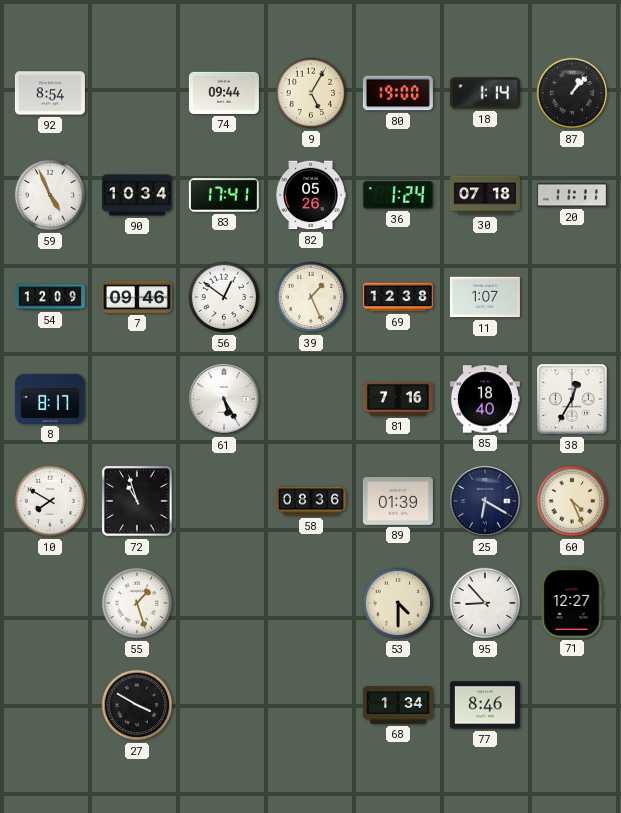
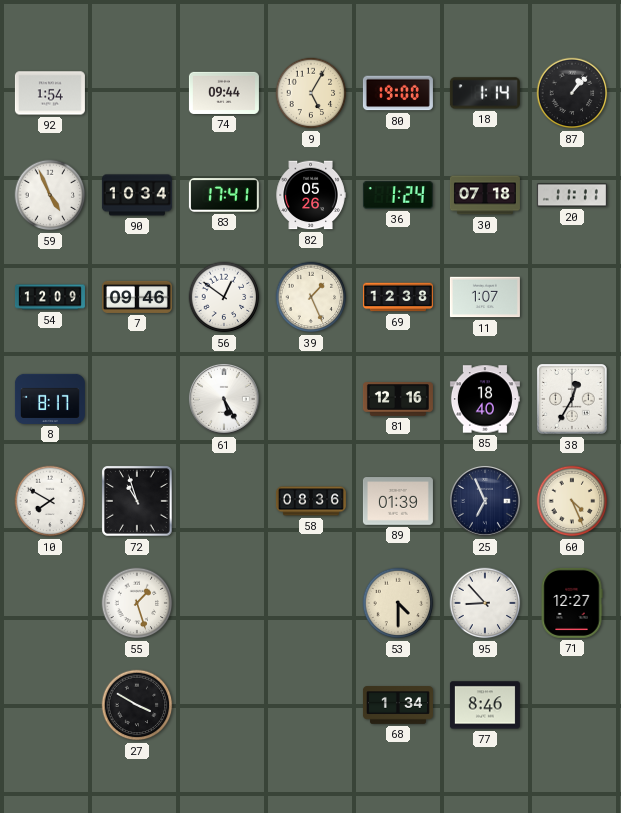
92: 8:54 -> 1:54
81: 7:16 -> 12:16
25: 6:20 -> 6:56
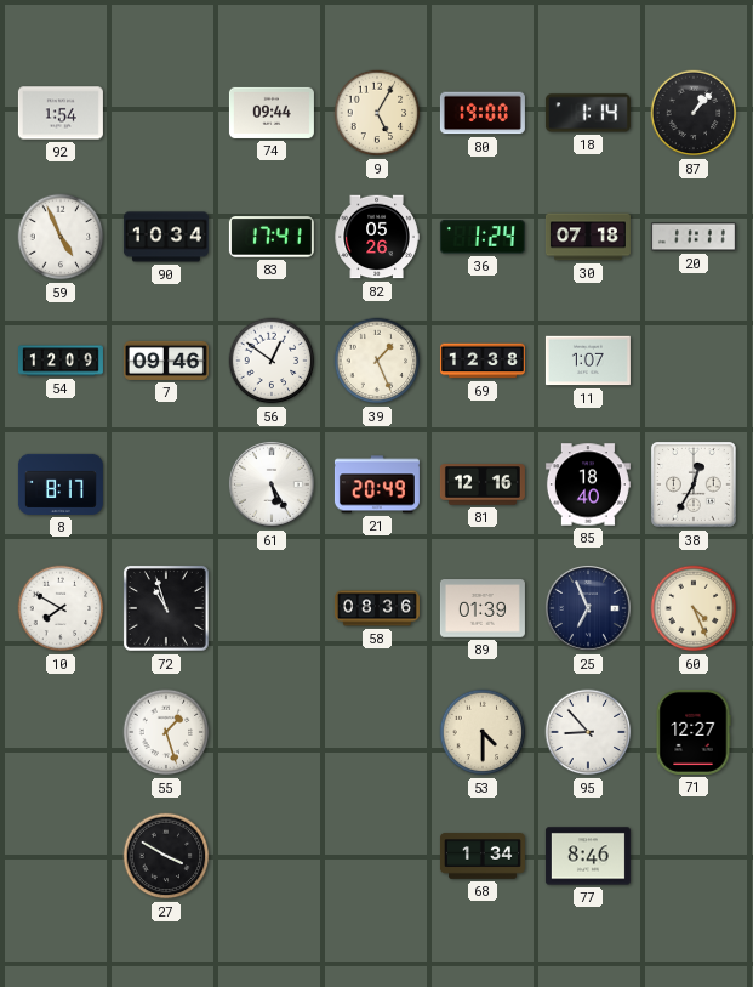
21: none -> 20:49
